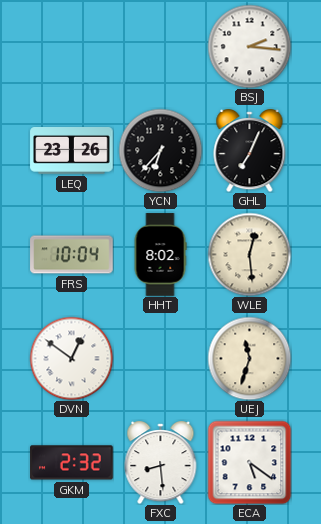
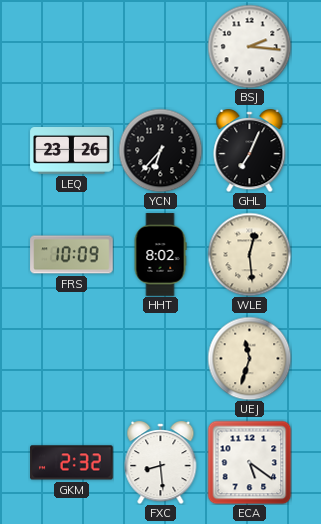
FRS: 10:04 -> 10:09
DVN: 12:51 -> none
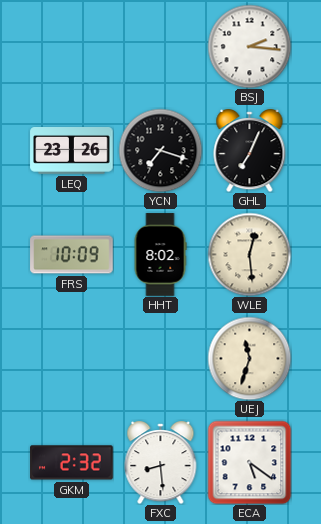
YCN: 6:37 -> 7:18
